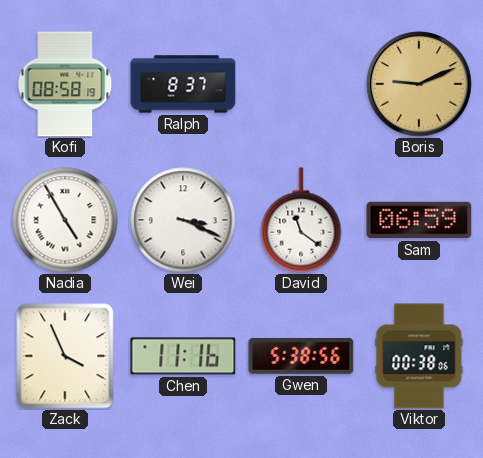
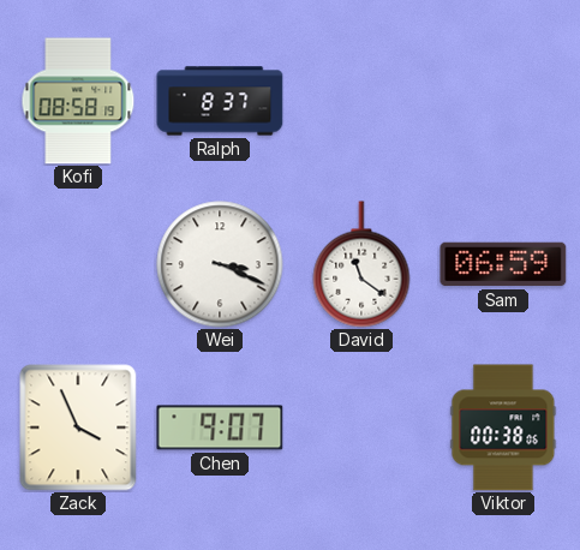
Boris: 9:11 -> none
Nadia: 4:55 -> none
Chen: 11:16 -> 9:07
Gwen: 5:38 -> none
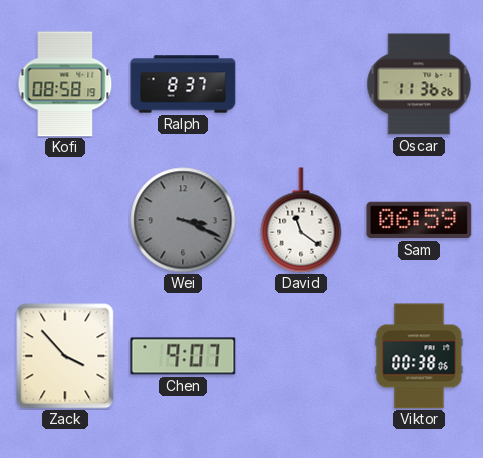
Oscar: none -> 11:36
Wei dial: white -> grey
Zack: 3:56 -> 3:53
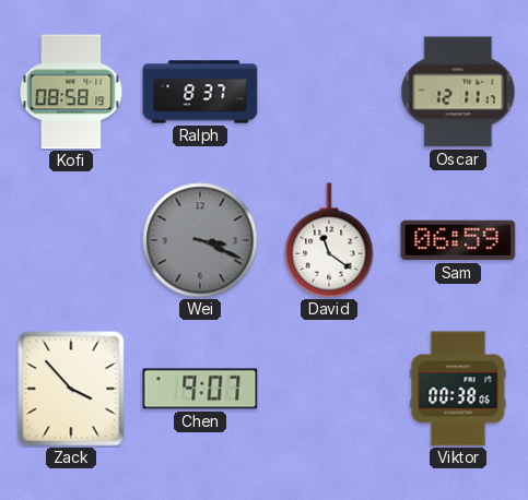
Oscar: 11:36 -> 12:11
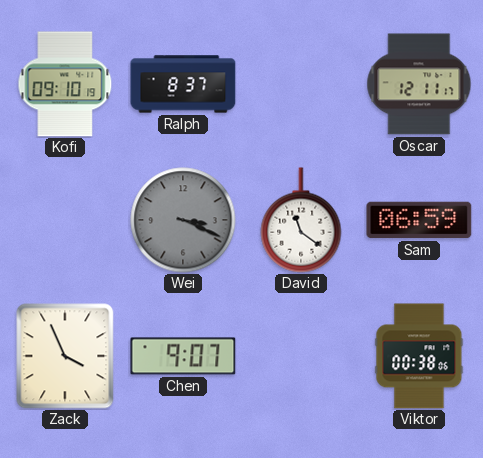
Kofi: 08:58 -> 09:10
Zack: 3:53 -> 3:56
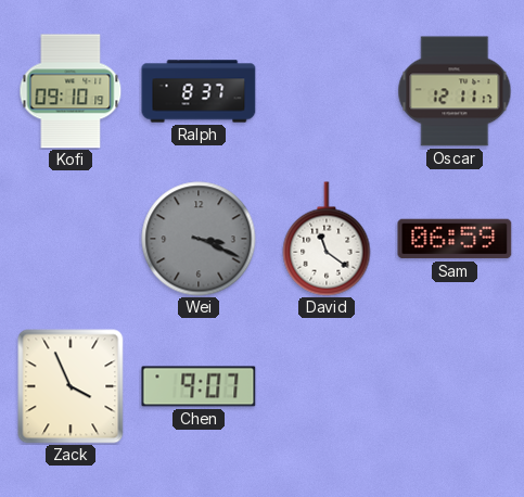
Viktor: 00:38 -> none
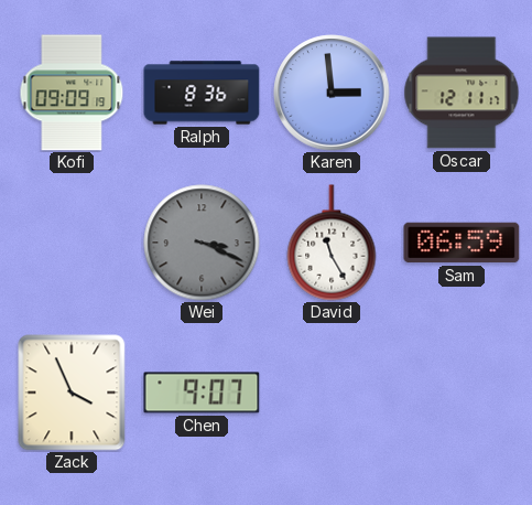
Kofi: 09:10 -> 09:09
Ralph: 8:37 -> 8:36
Karen: none -> 2:59
David: 11:21 -> 11:25
